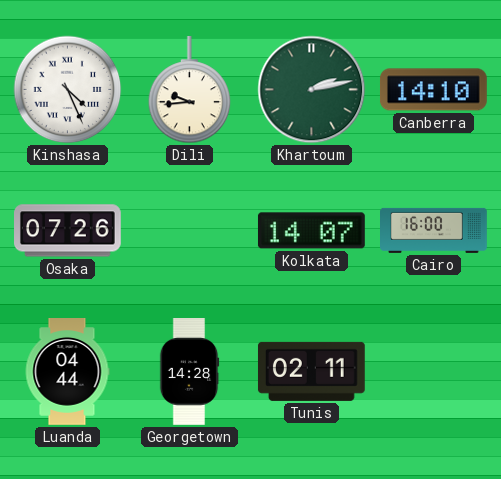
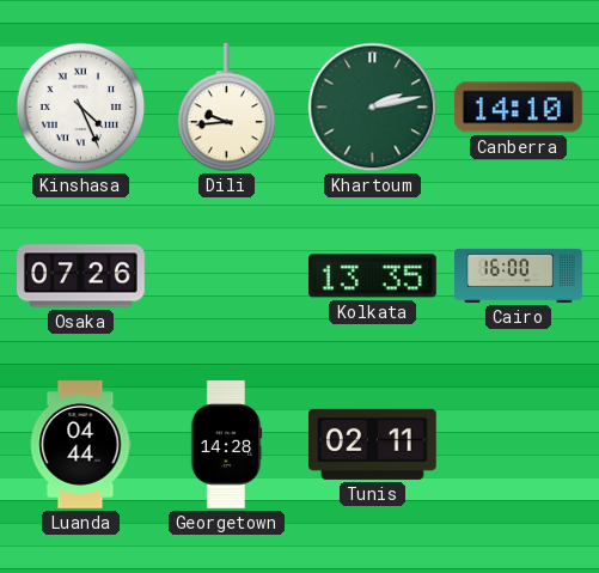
Kolkata: 14:07 -> 13:35
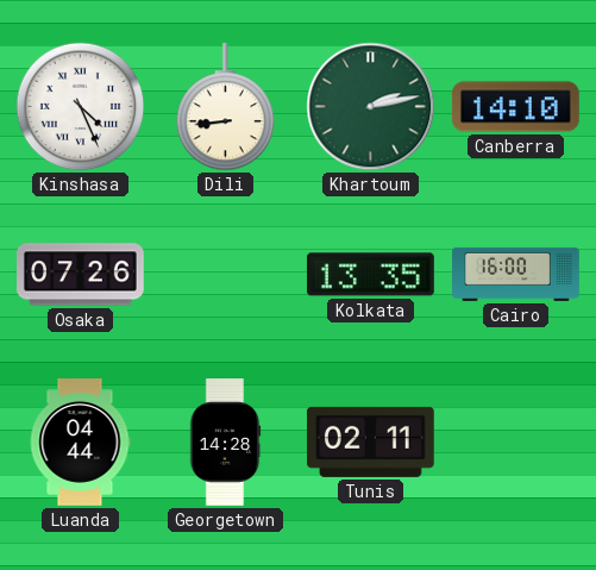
Dili: 9:44 -> 8:44
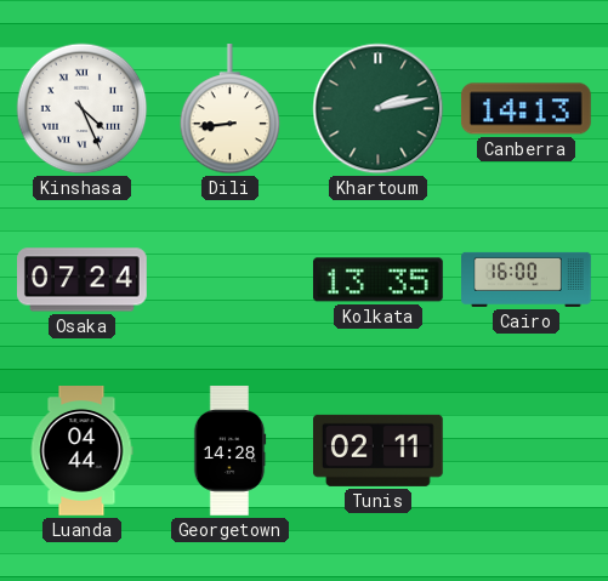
Canberra: 14:10 -> 14:13
Osaka: 07:26 -> 07:24
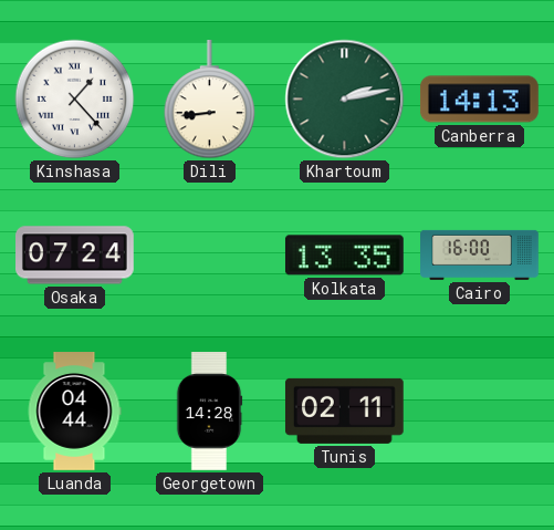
Kinshasa: 4:26 -> 1:23
